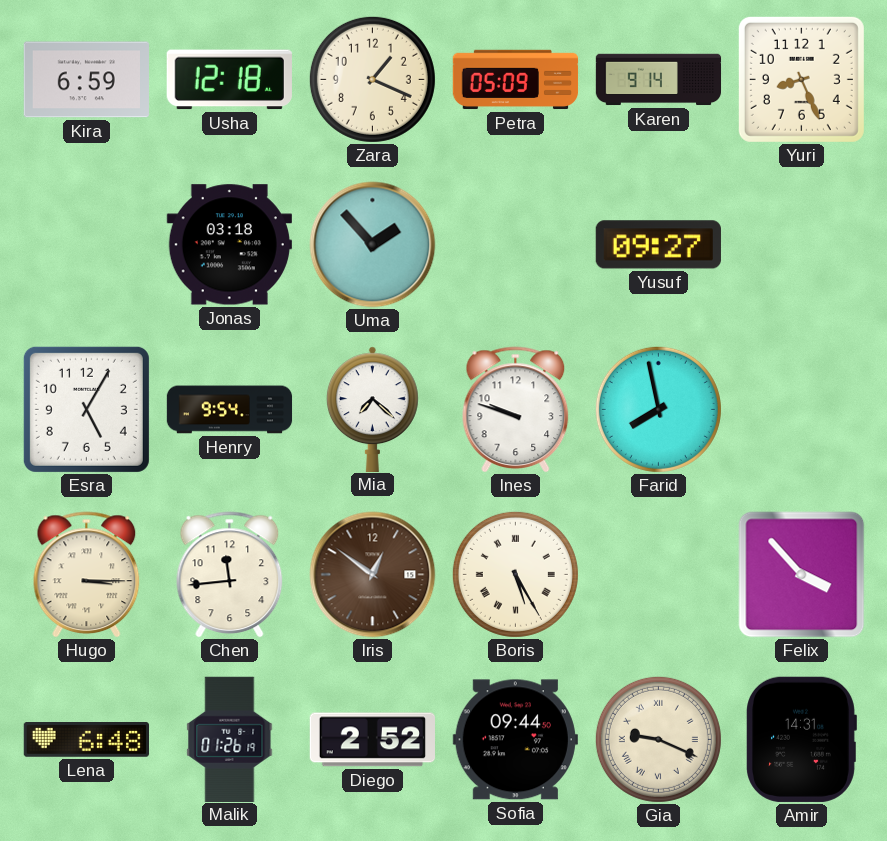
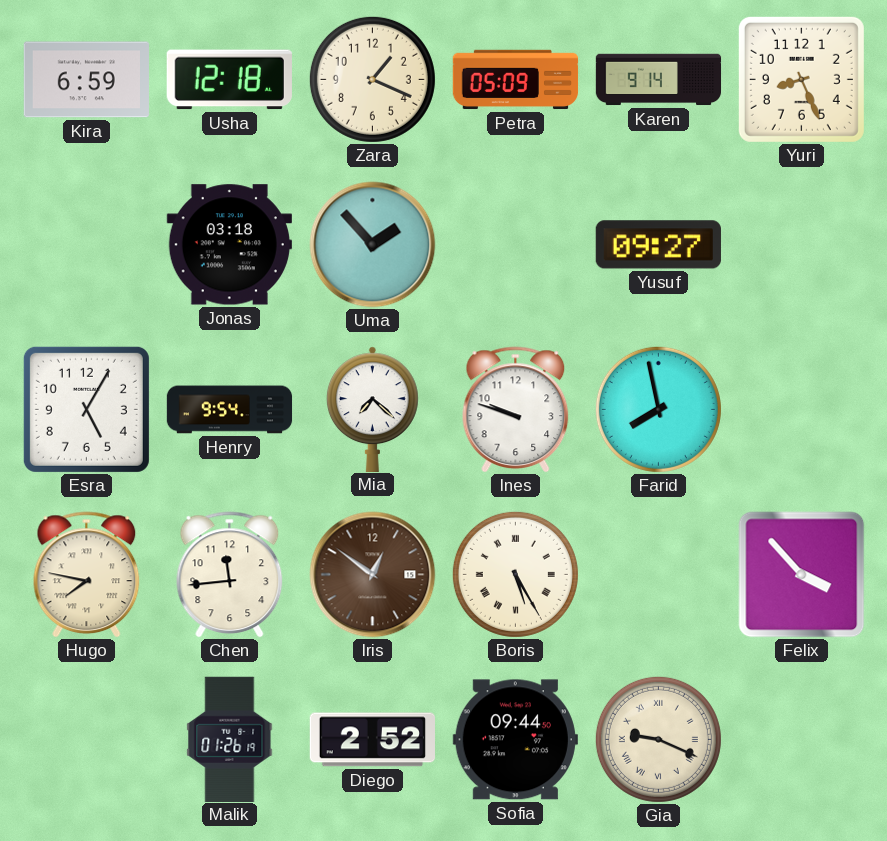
Hugo: 3:15 -> 7:47
Lena: 6:48 -> none
Amir: 14:31 -> none
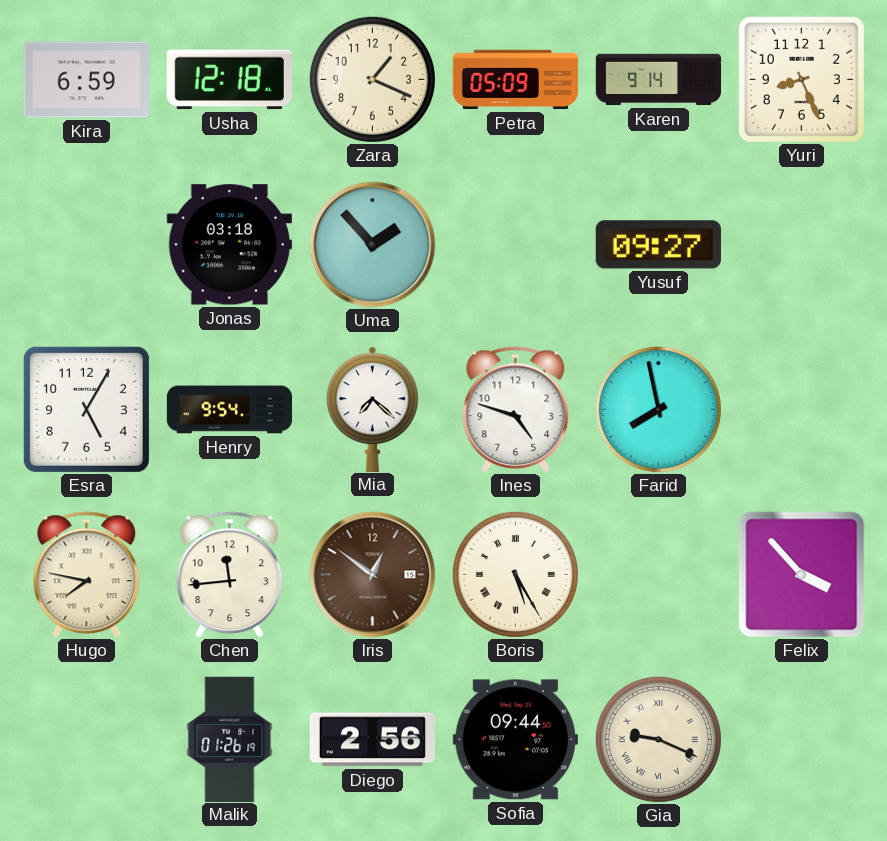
Ines: 9:48 -> 4:48
Diego: 2:52 -> 2:56
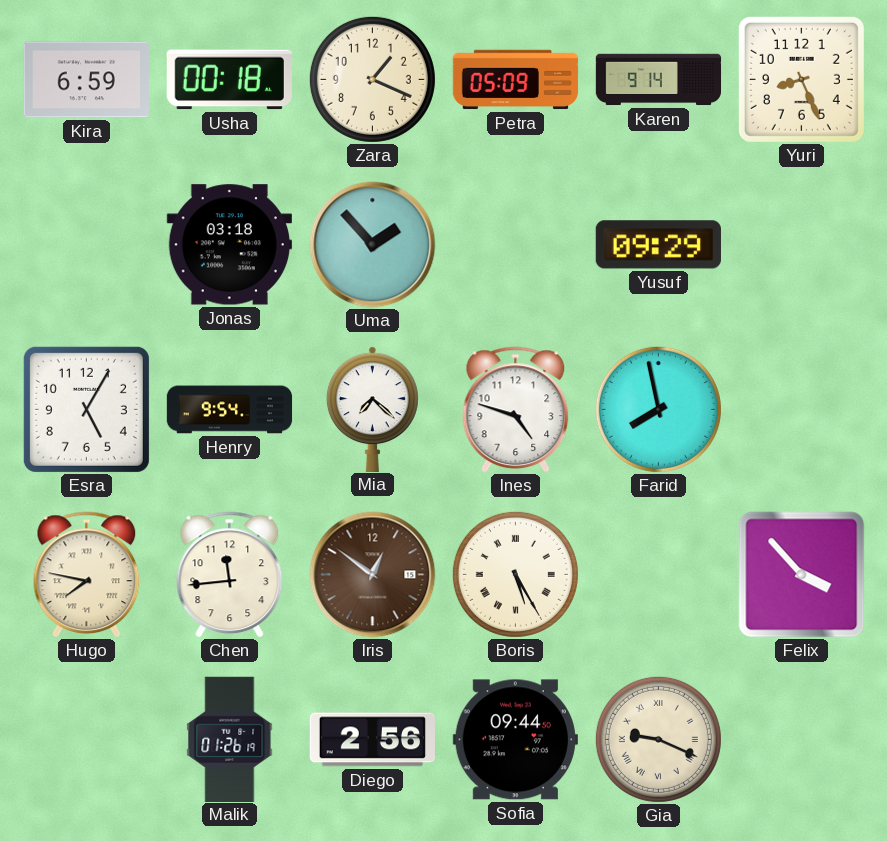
Usha: 12:18 -> 00:18
Yusuf: 09:27 -> 09:29
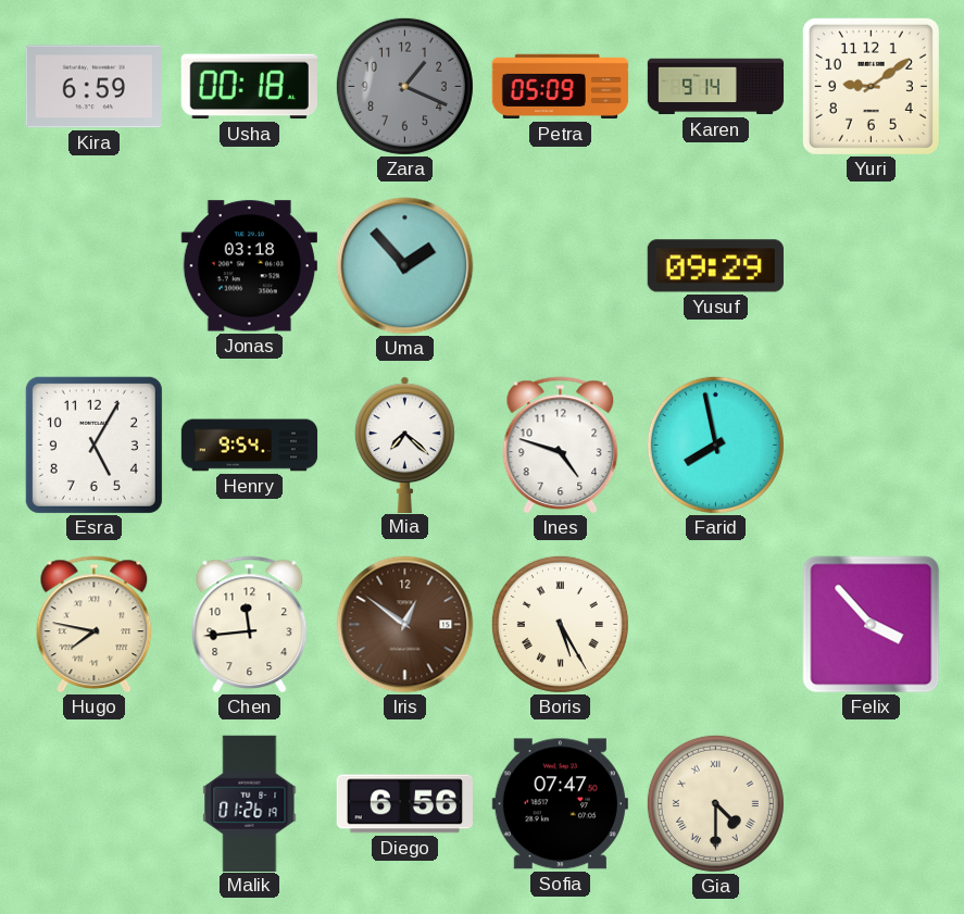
Zara dial: cream -> grey
Yuri: 8:26 -> 9:09
Diego: 2:56 -> 6:56
Sofia: 09:44 -> 07:47
Gia: 9:19 -> 4:30
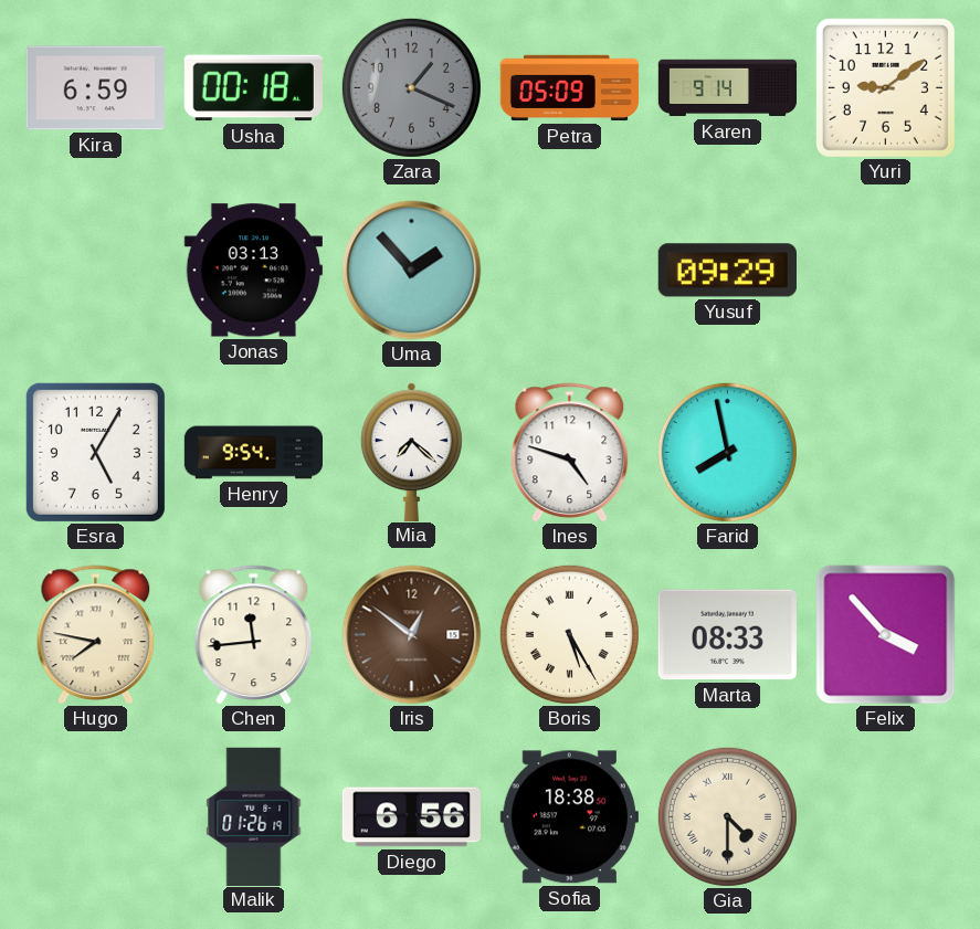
Jonas: 03:18 -> 03:13
Marta: none -> 08:33
Sofia: 07:47 -> 18:38
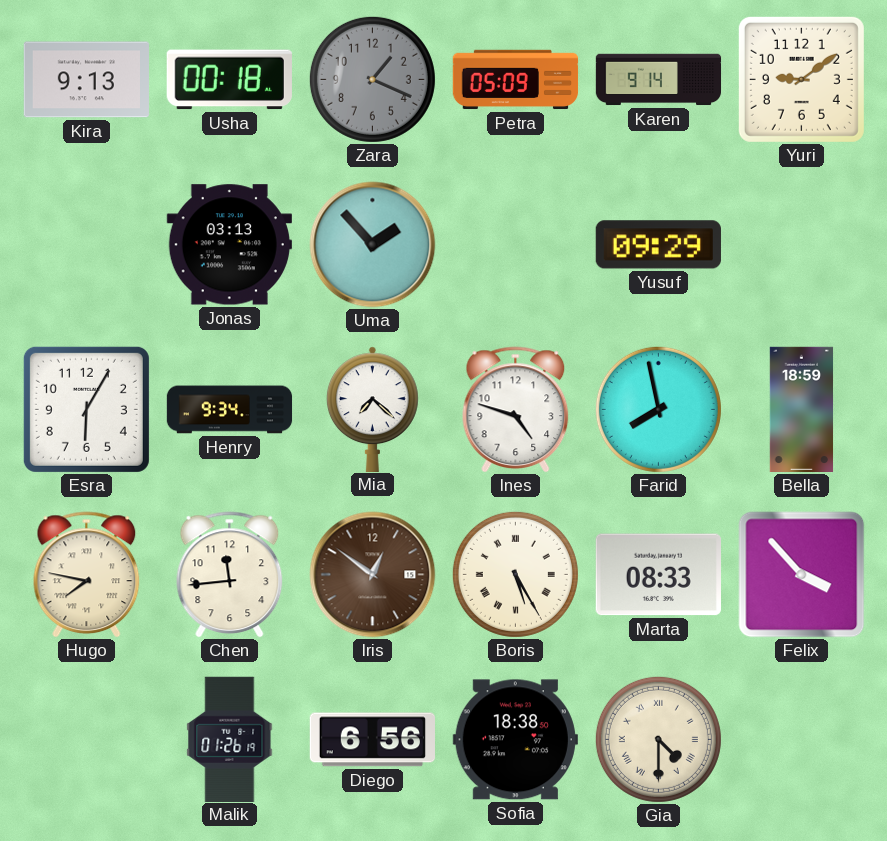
Kira: 6:59 -> 9:13
Esra: 5:05 -> 6:05
Henry: 9:54 -> 9:34
Bella: none -> 18:59
